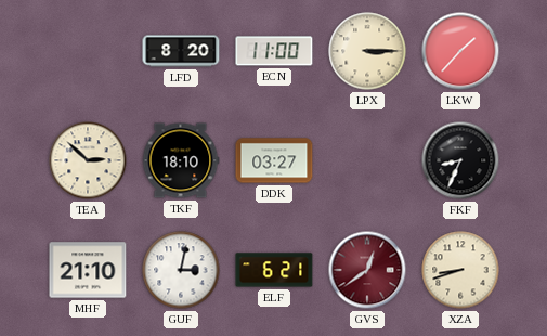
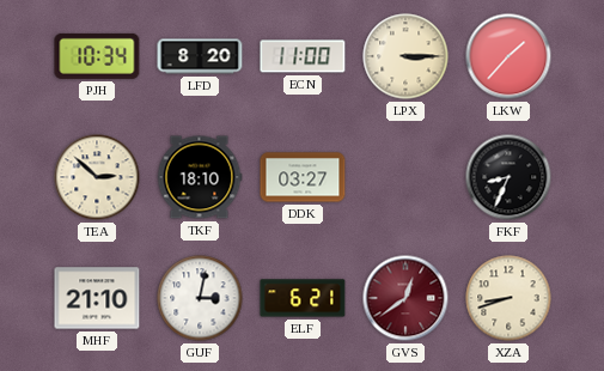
PJH: none -> 10:34
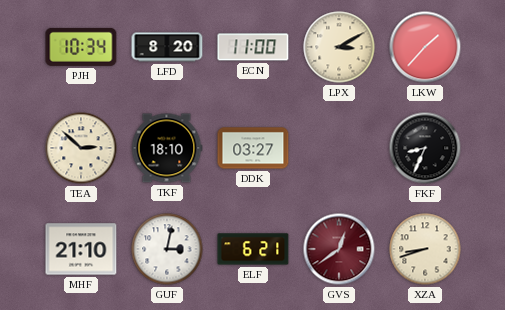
LPX: 3:15 -> 3:10
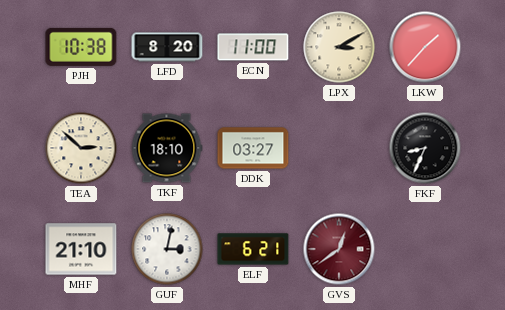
PJH: 10:34 -> 10:38
XZA: 8:42 -> none
